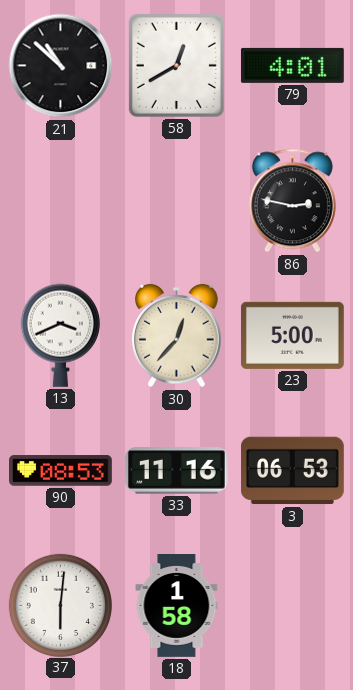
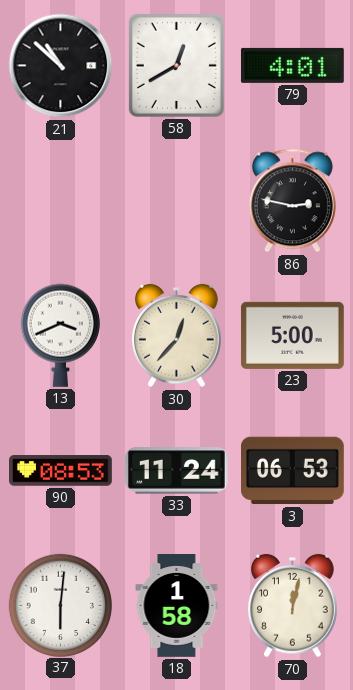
33: 11:16 -> 11:24
70: none -> 12:02
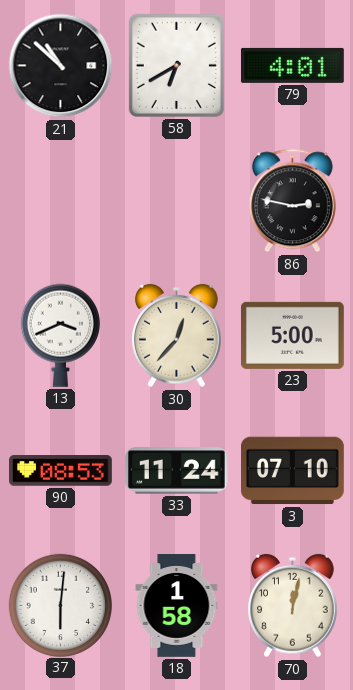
58: 12:40 -> 6:40
3: 06:53 -> 07:10
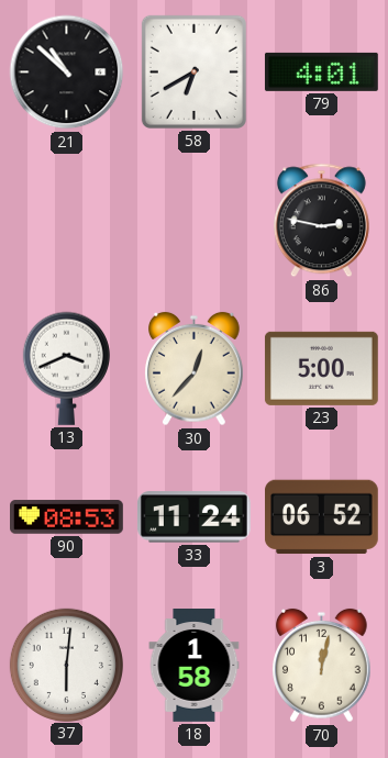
3: 07:10 -> 06:52
